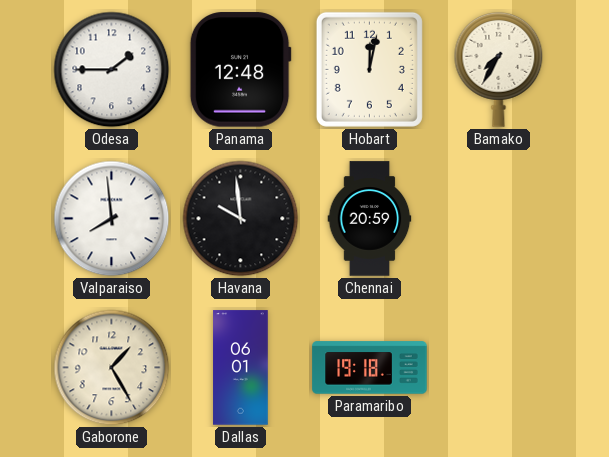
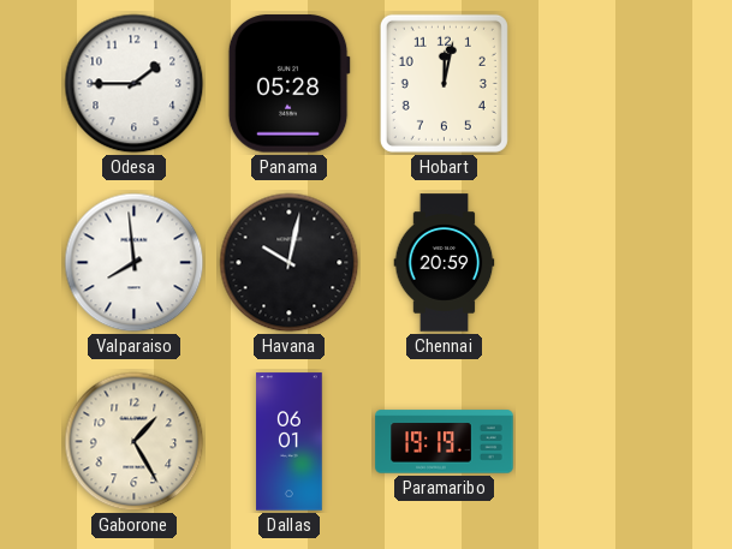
Panama: 12:48 -> 05:28
Bamako: 7:35 -> none
Havana: 9:59 -> 10:02
Paramaribo: 19:18 -> 19:19
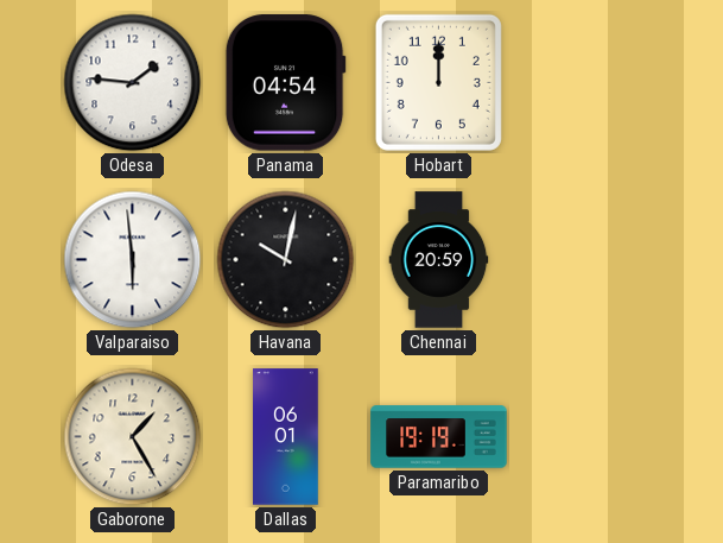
Odesa: 1:45 -> 1:46
Panama: 05:28 -> 04:54
Hobart: 12:02 -> 12:00
Valparaiso: 7:59 -> 5:59
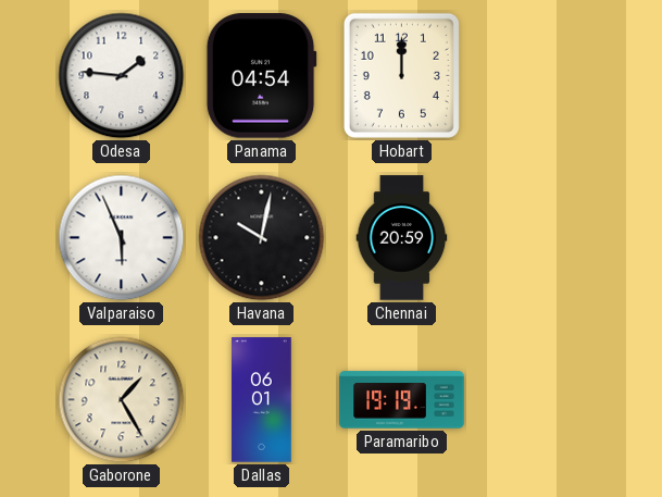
Valparaiso: 5:59 -> 5:56
